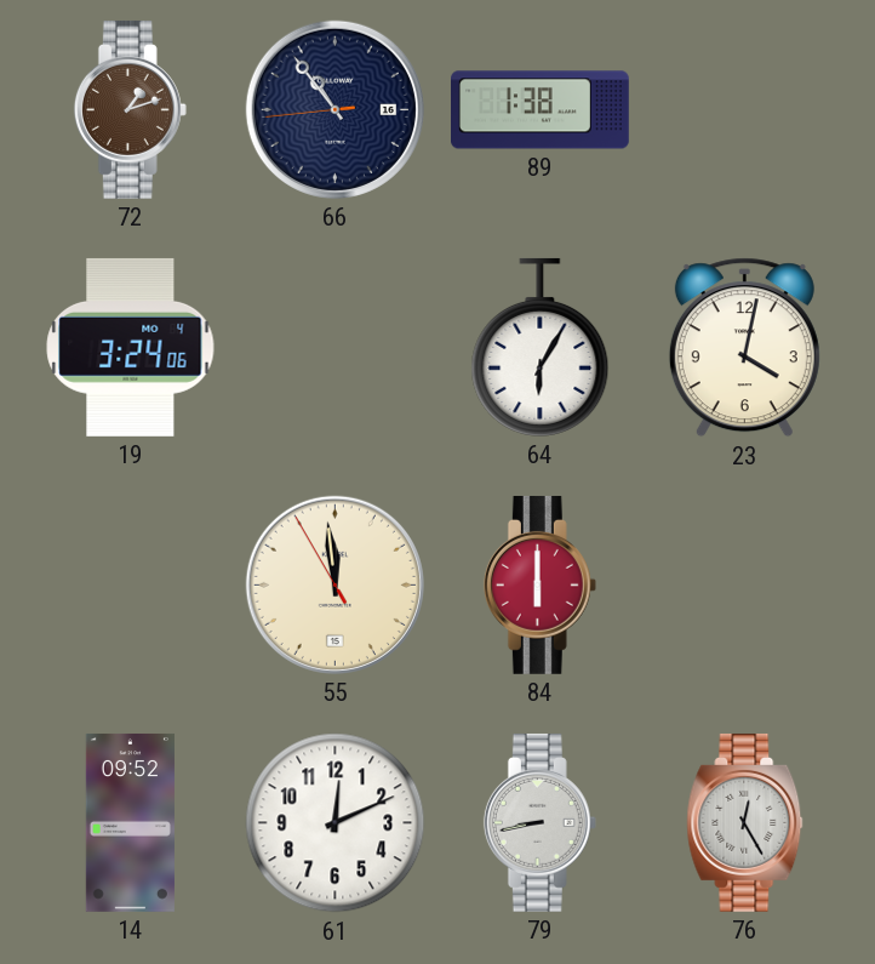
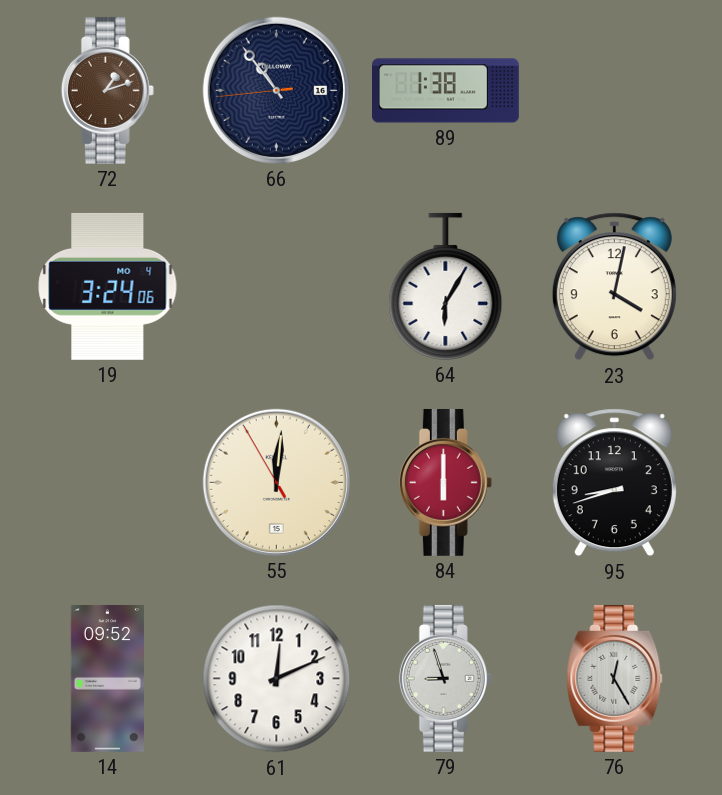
55: 11:58 -> 12:00
95: none -> 8:42
79: 8:43 -> 8:57
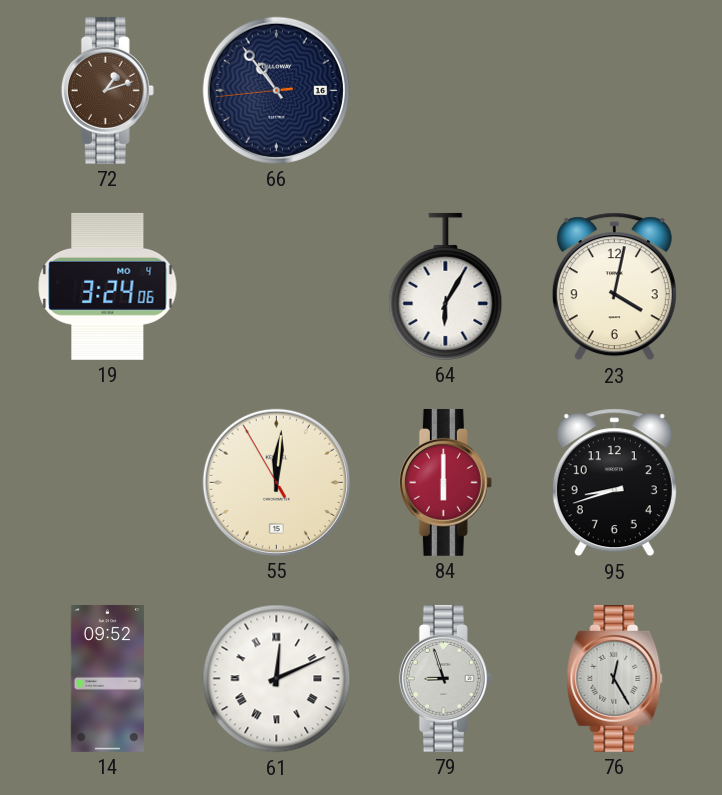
89: 1:38 -> none
61 numerals: Arabic -> Roman
